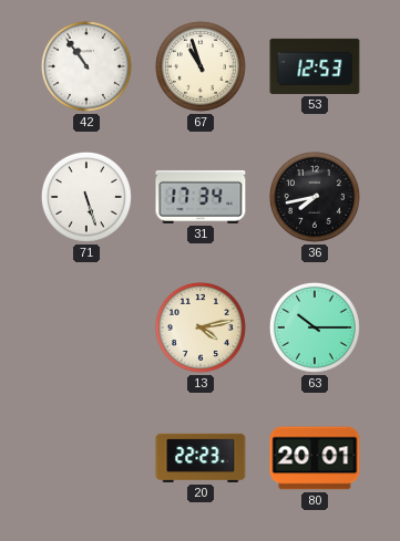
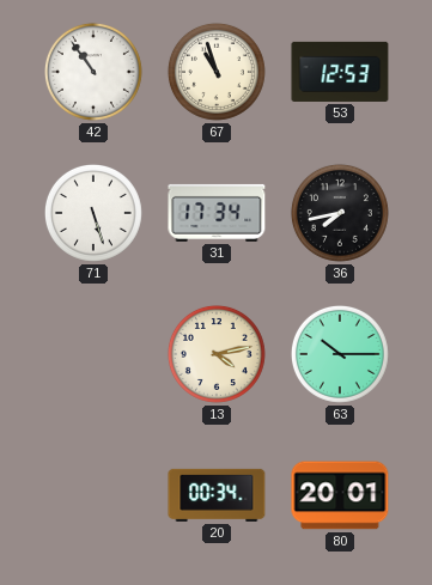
20: 22:23 -> 00:34
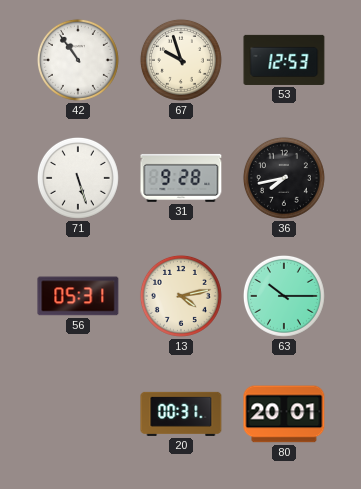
67: 10:57 -> 9:57
31: 17:34 -> 9:28
56: none -> 05:31
20: 00:34 -> 00:31
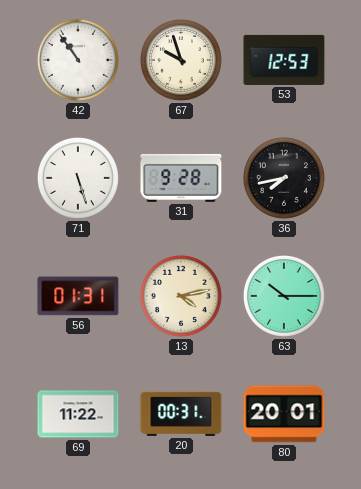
56: 05:31 -> 01:31
69: none -> 11:22
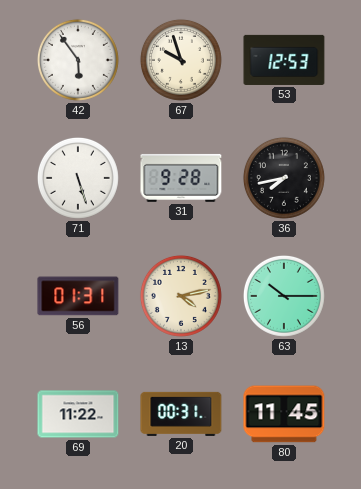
42: 10:54 -> 5:54
80: 20:01 -> 11:45
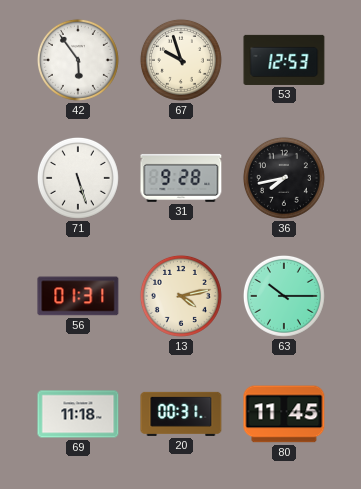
69: 11:22 -> 11:18
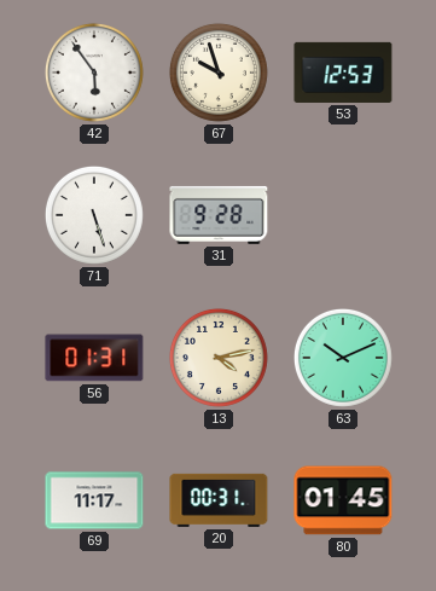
36: 7:43 -> none
63: 10:15 -> 10:11
69: 11:18 -> 11:17
80: 11:45 -> 01:45
